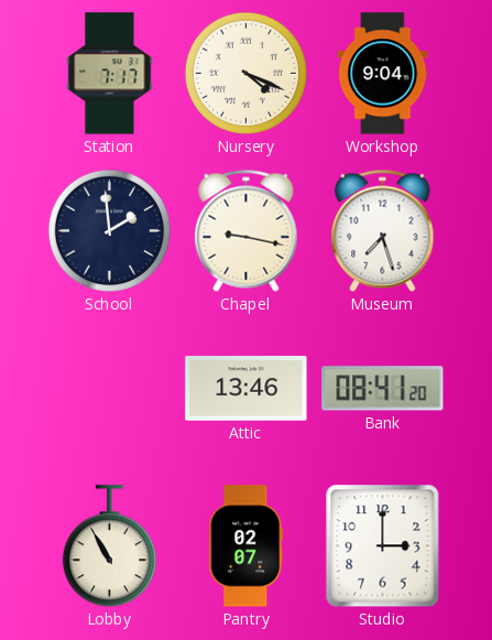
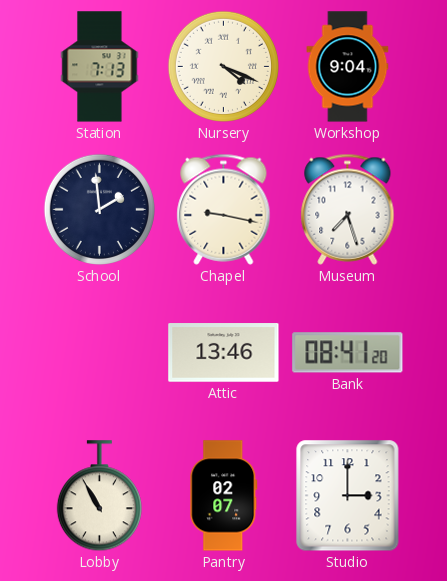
Station: 7:17 -> 7:13
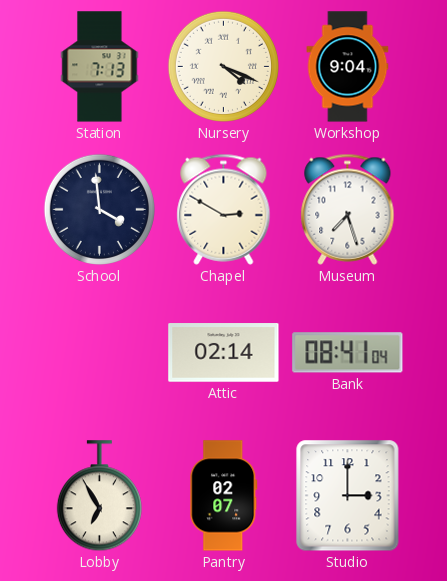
School: 1:59 -> 3:59
Chapel: 9:17 -> 2:50
Attic: 13:46 -> 02:14
Bank: 08:41:20 -> 08:41:04
Lobby: 10:55 -> 6:55
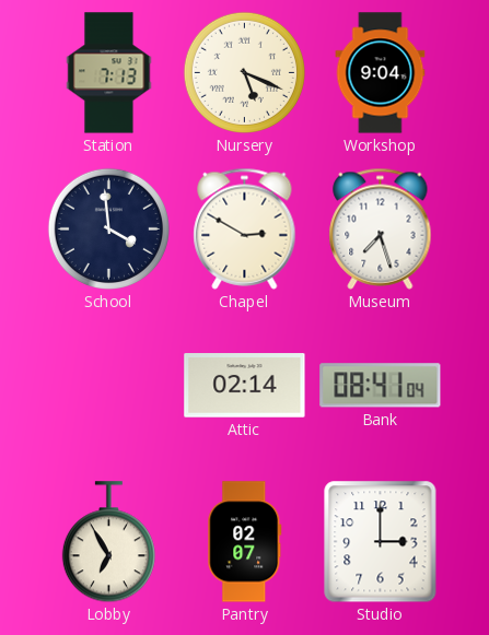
Nursery: 4:19 -> 5:19
